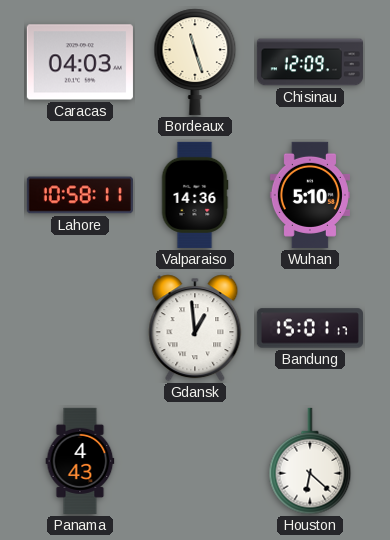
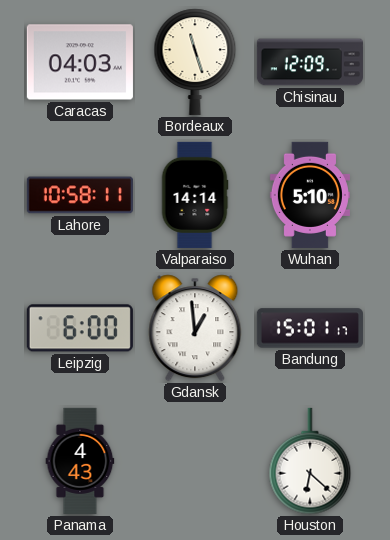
Valparaiso: 14:36 -> 14:14
Leipzig: none -> 6:00
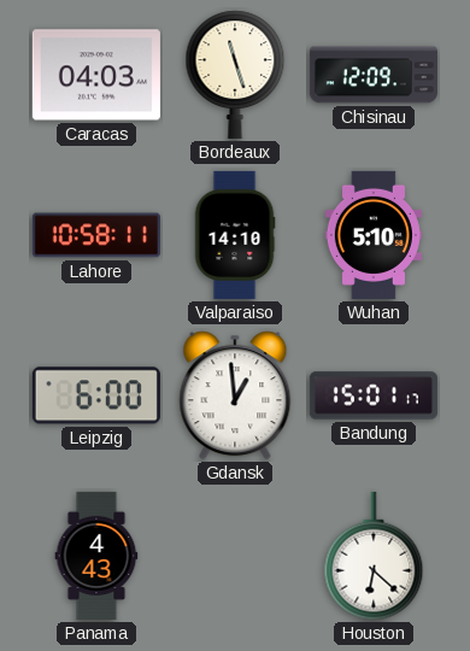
Valparaiso: 14:14 -> 14:10
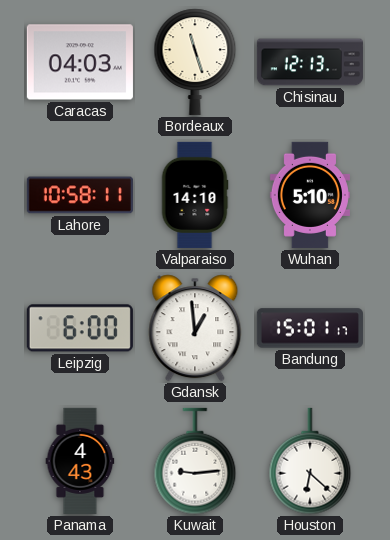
Chisinau: 12:09 -> 12:13
Kuwait: none -> 9:14
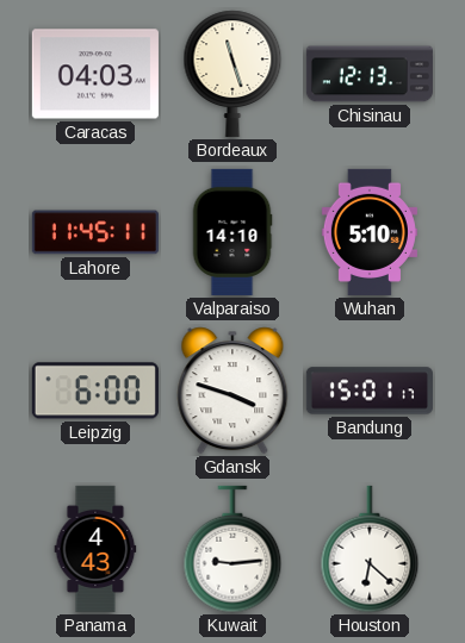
Lahore: 10:58 -> 11:45
Gdansk: 12:59 -> 3:48
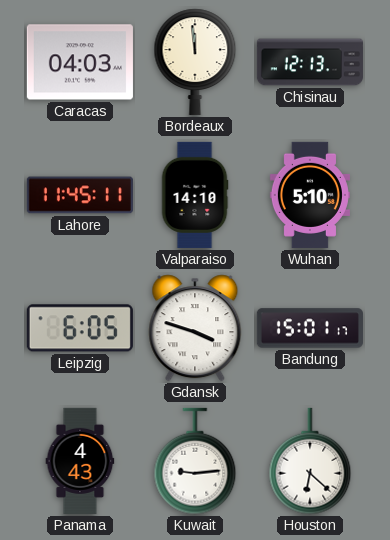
Bordeaux: 11:27 -> 11:59
Leipzig: 6:00 -> 6:05
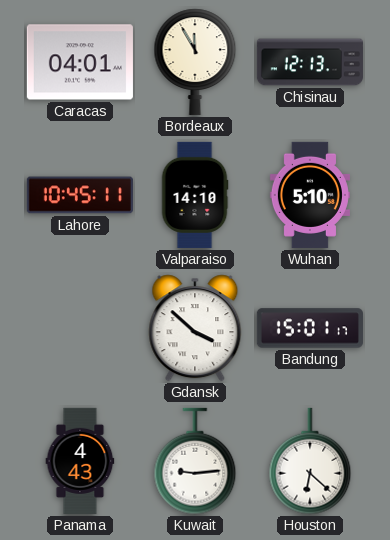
Caracas: 04:03 -> 04:01
Bordeaux: 11:59 -> 11:55
Lahore: 11:45 -> 10:45
Leipzig: 6:05 -> none
Gdansk: 3:48 -> 3:52
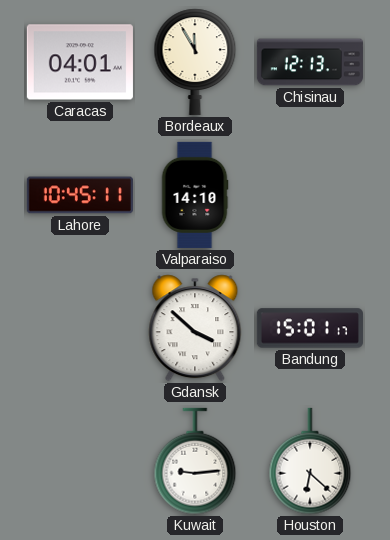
Wuhan: 5:10 -> none
Panama: 4:43 -> none
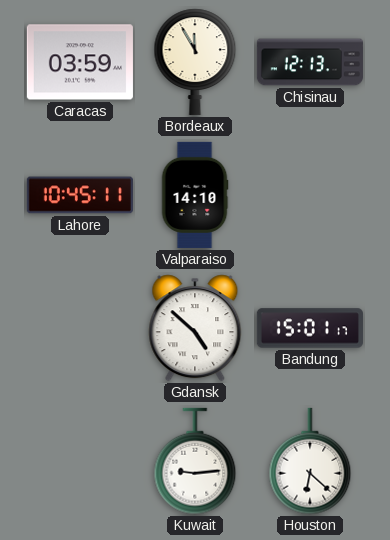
Caracas: 04:01 -> 03:59
Gdansk: 3:52 -> 4:52
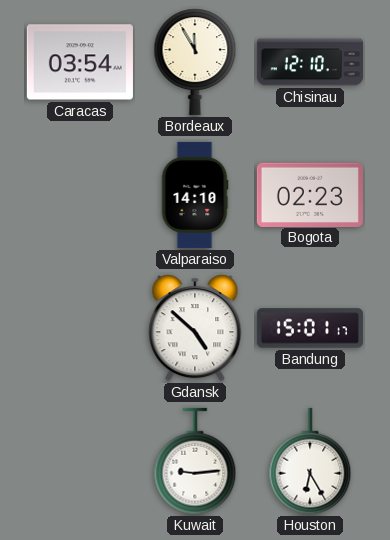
Caracas: 03:59 -> 03:54
Chisinau: 12:13 -> 12:10
Lahore: 10:45 -> none
Bogota: none -> 02:23
Houston: 6:22 -> 6:25
